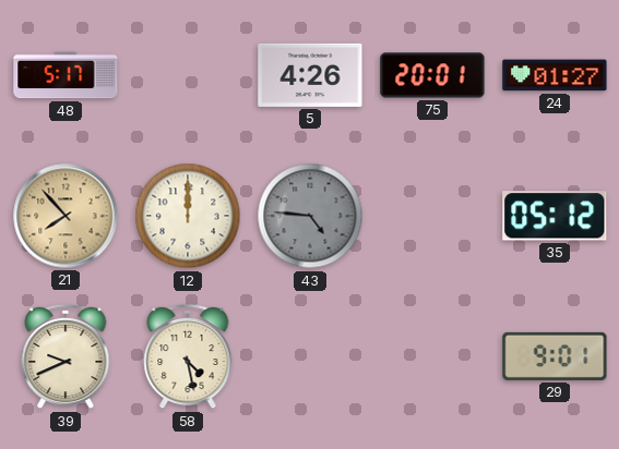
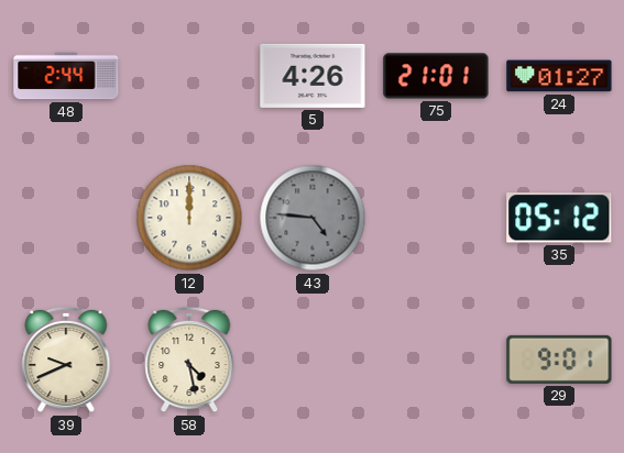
48: 5:17 -> 2:44
75: 20:01 -> 21:01
21: 7:53 -> none
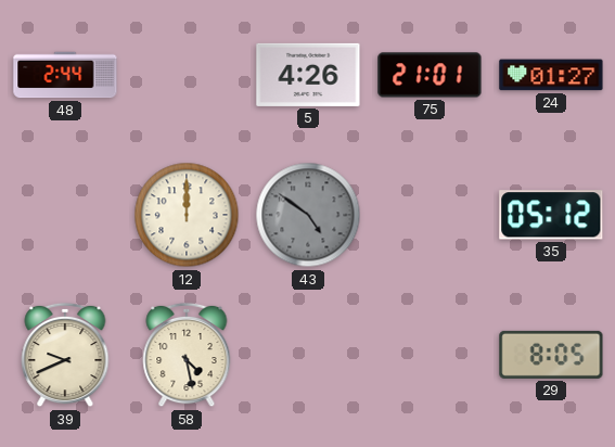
43: 4:46 -> 4:51
29: 9:01 -> 8:05
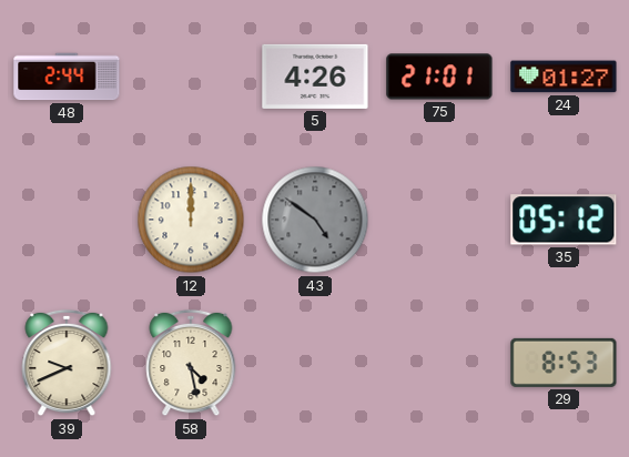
29: 8:05 -> 8:53
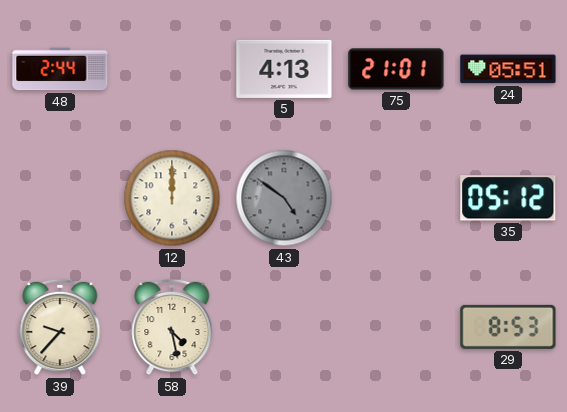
5: 4:26 -> 4:13
24: 01:27 -> 05:51
39: 9:41 -> 9:37
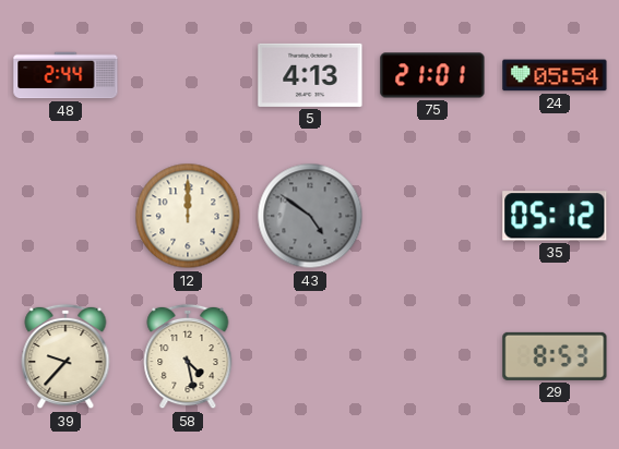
24: 05:51 -> 05:54
